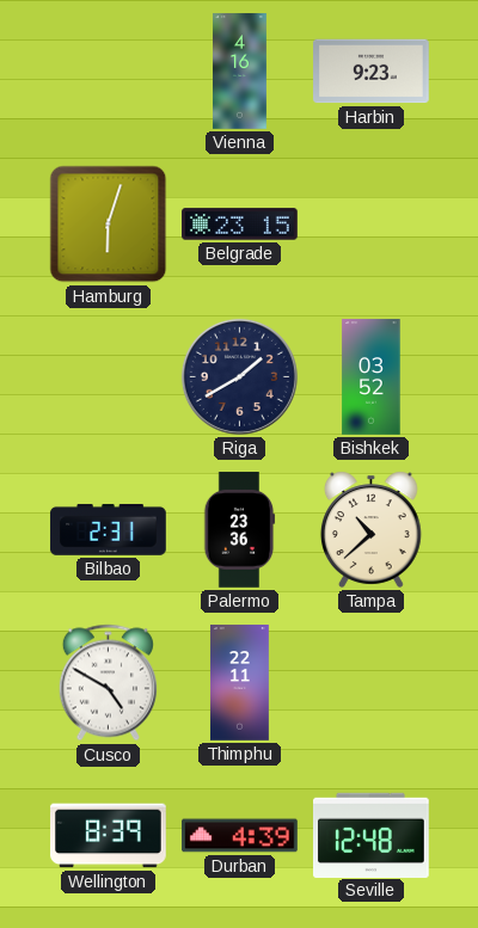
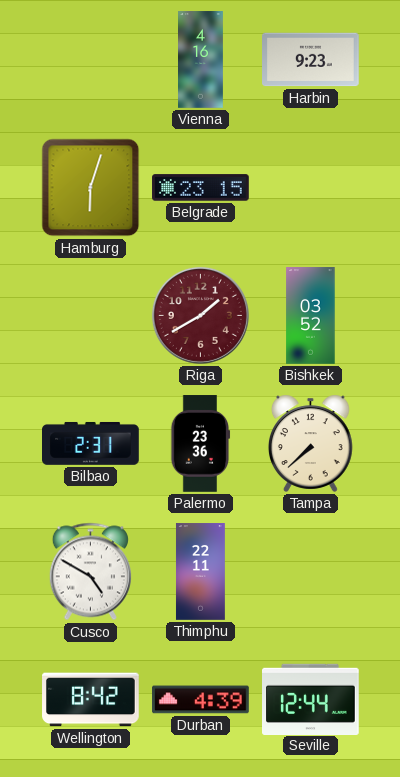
Riga dial: navy -> burgundy
Tampa: 10:38 -> 7:38
Wellington: 8:39 -> 8:42
Seville: 12:48 -> 12:44
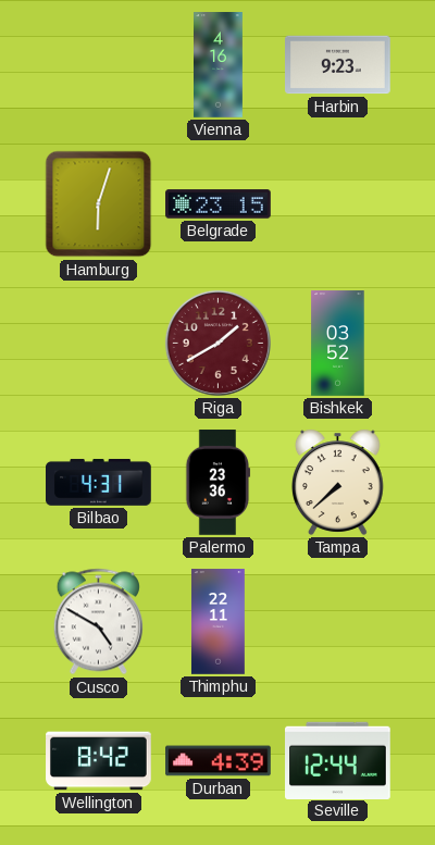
Bilbao: 2:31 -> 4:31
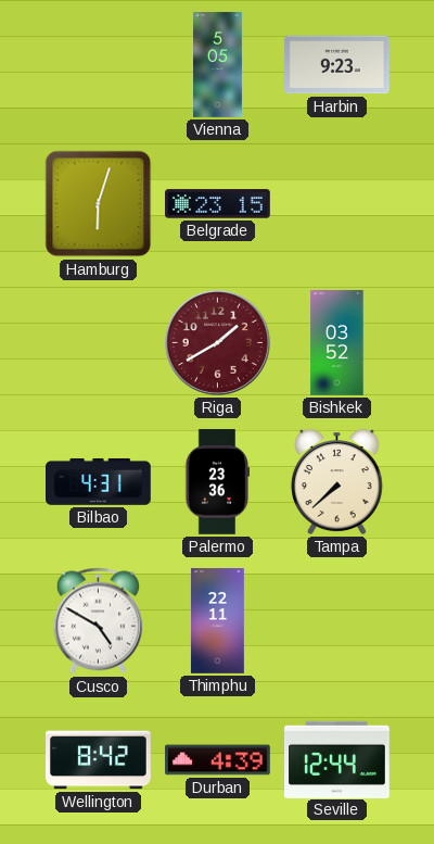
Vienna: 4:16 -> 5:05
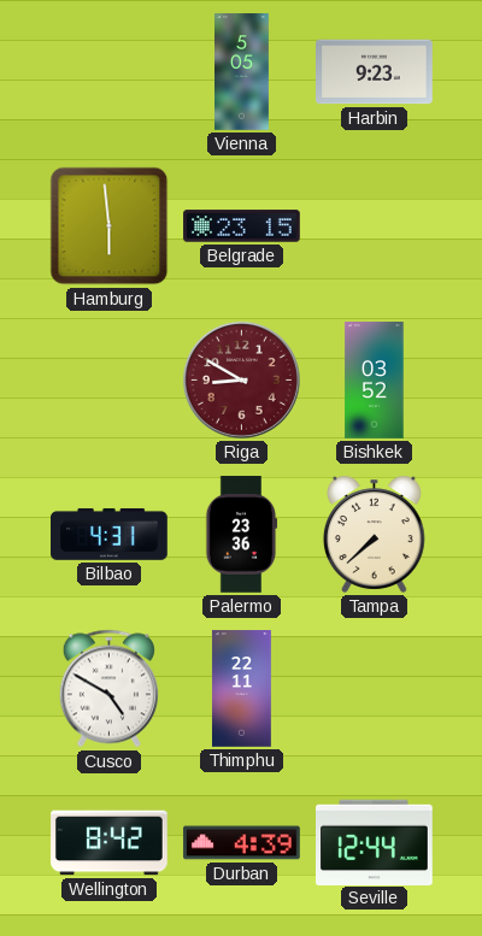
Hamburg: 6:03 -> 5:59
Riga: 1:40 -> 8:50
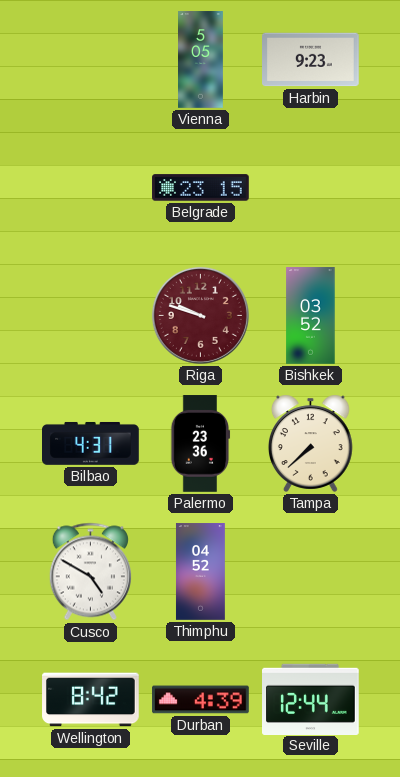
Hamburg: 5:59 -> none
Riga: 8:50 -> 9:48
Thimphu: 22:11 -> 04:52
